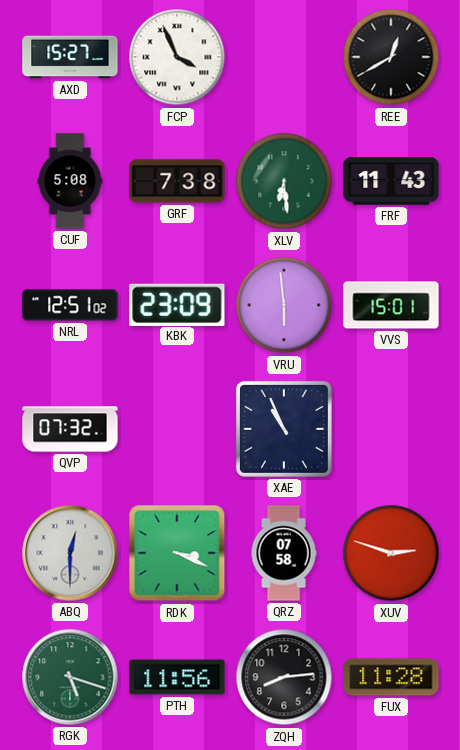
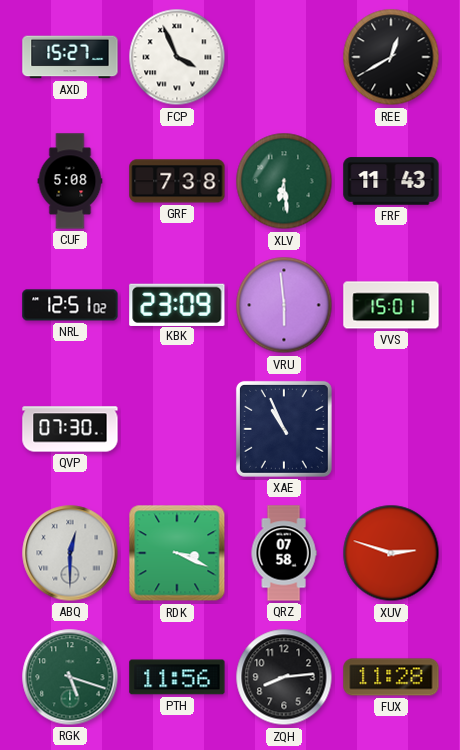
QVP: 07:32 -> 07:30
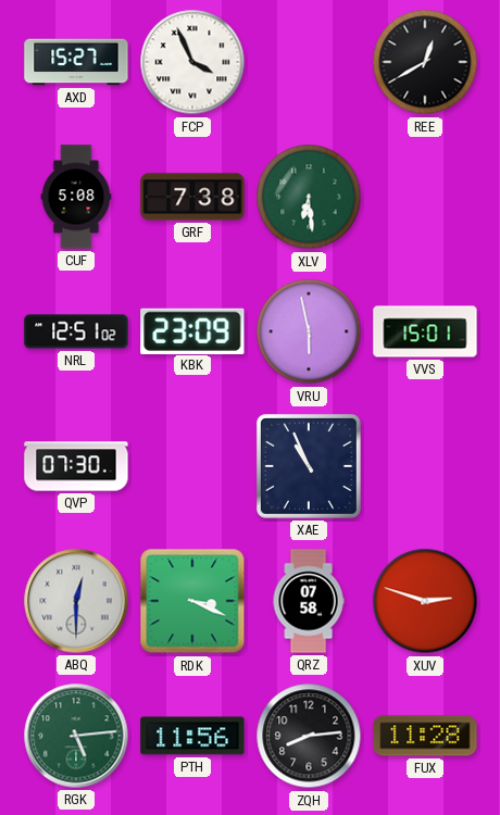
FRF: 11:43 -> none
VRU: 5:59 -> 5:58
RGK: 5:18 -> 5:14
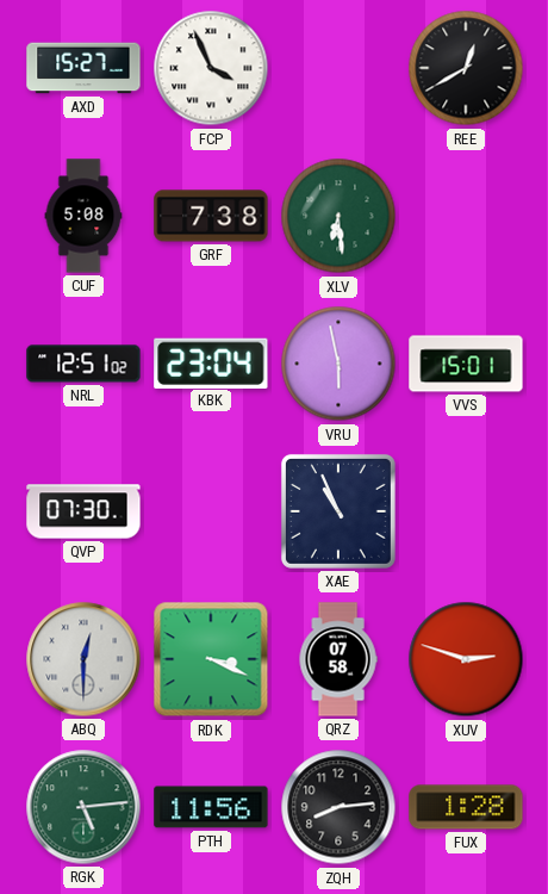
KBK: 23:09 -> 23:04
FUX: 11:28 -> 1:28
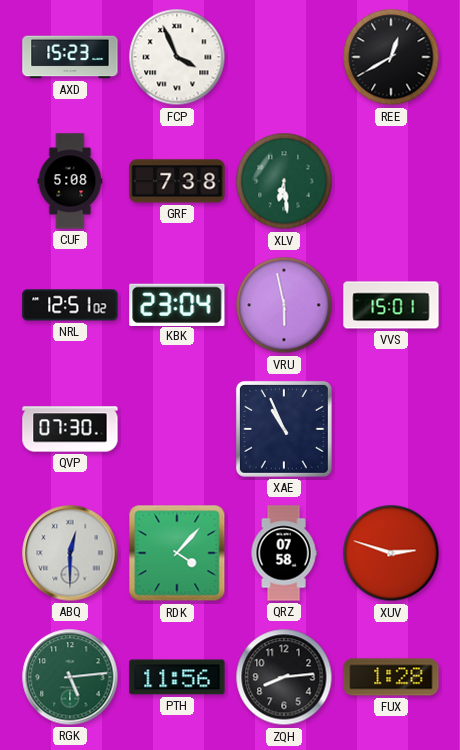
AXD: 15:27 -> 15:23
RDK: 3:19 -> 4:07
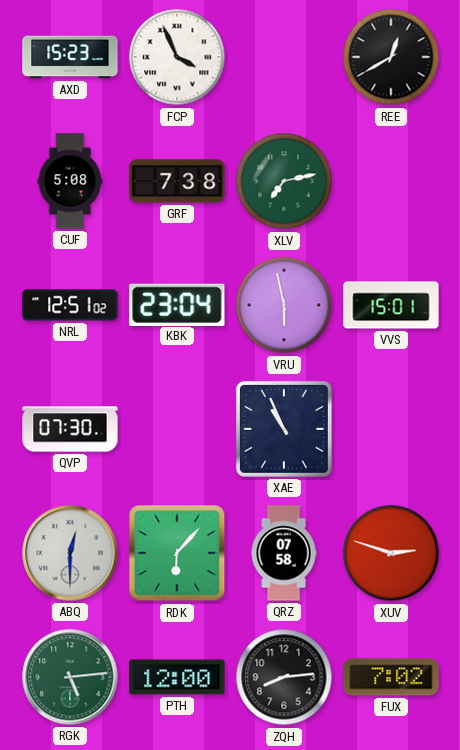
XLV: 6:29 -> 7:13
RDK: 4:07 -> 6:07
PTH: 11:56 -> 12:00
FUX: 1:28 -> 7:02
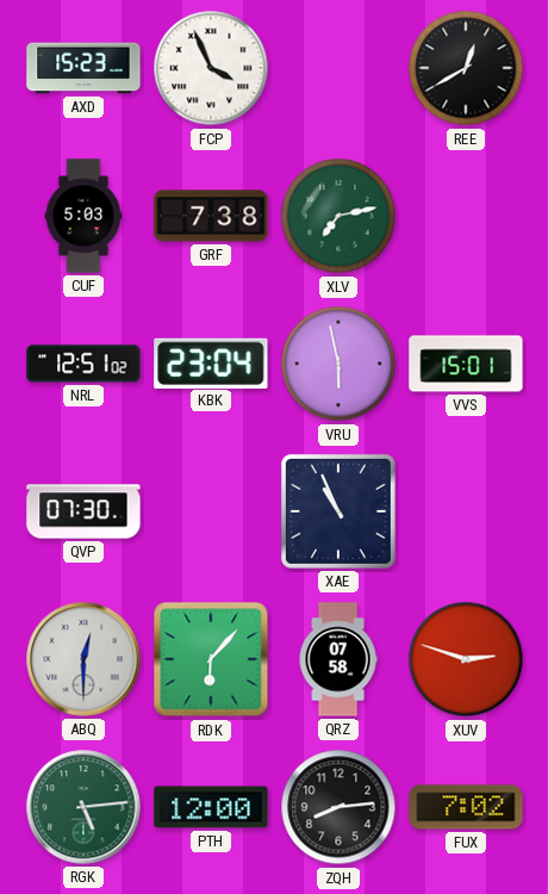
CUF: 5:08 -> 5:03
